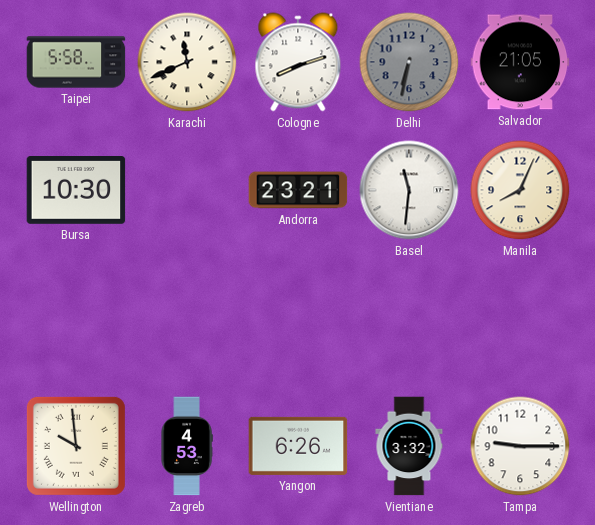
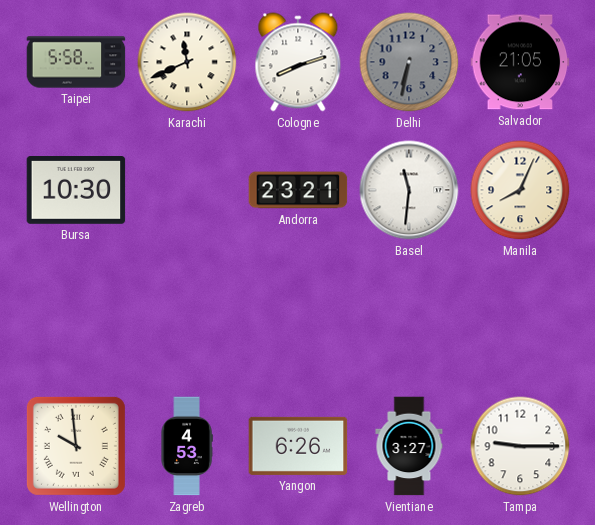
Vientiane: 3:32 -> 3:27
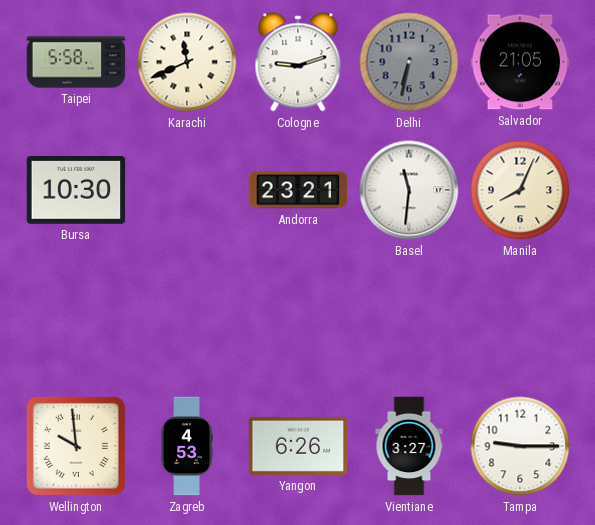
Cologne: 8:12 -> 9:12
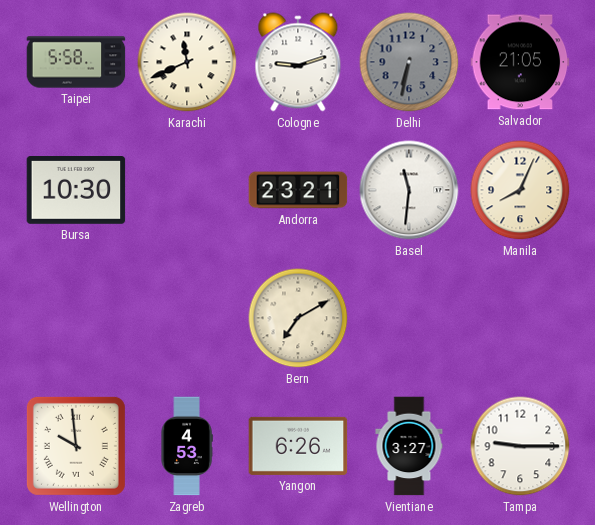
Bern: none -> 7:10
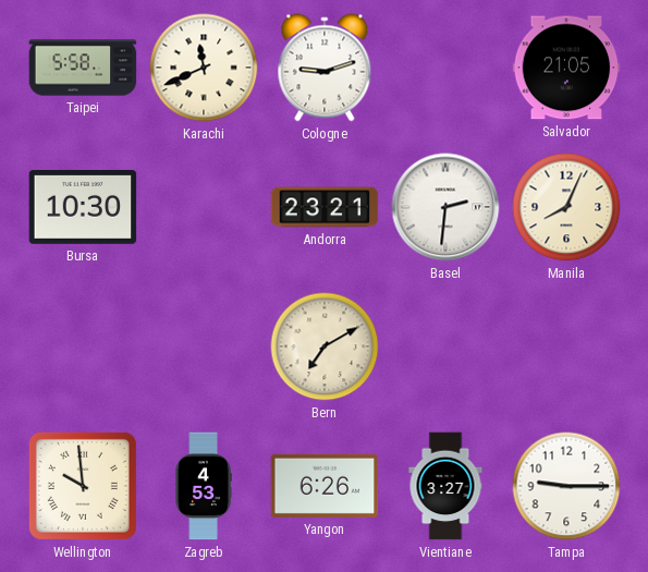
Delhi: 6:32 -> none
Basel: 11:31 -> 2:31
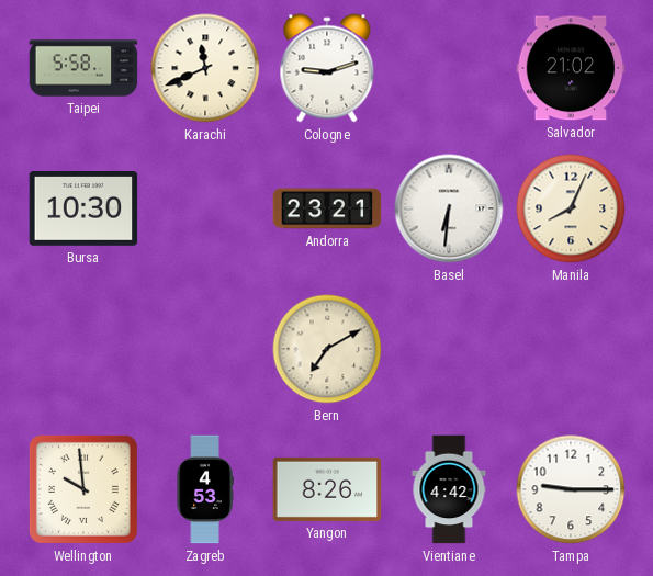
Salvador: 21:05 -> 21:02
Basel: 2:31 -> 6:31
Yangon: 6:26 -> 8:26
Vientiane: 3:27 -> 4:42
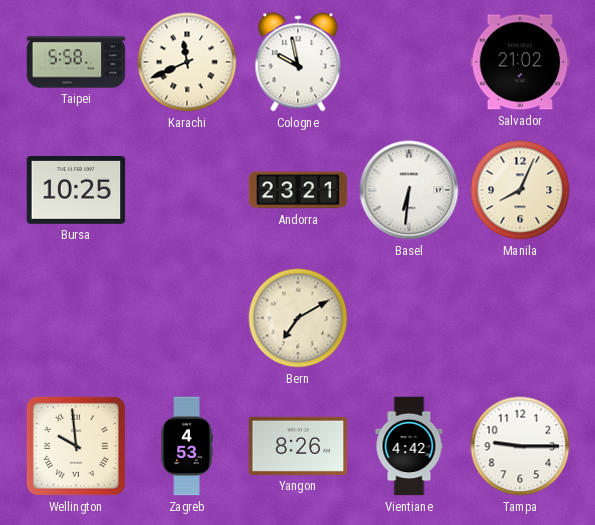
Cologne: 9:12 -> 9:58
Bursa: 10:30 -> 10:25
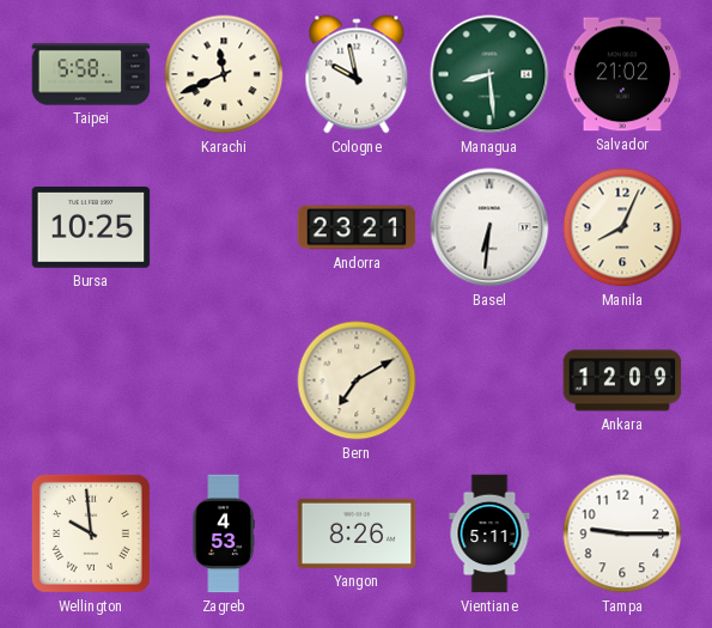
Managua: none -> 8:29
Ankara: none -> 12:09
Vientiane: 4:42 -> 5:11
